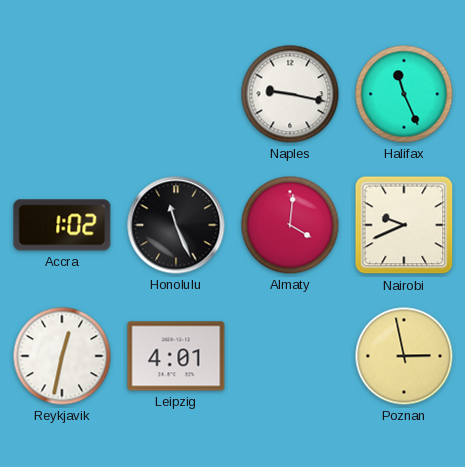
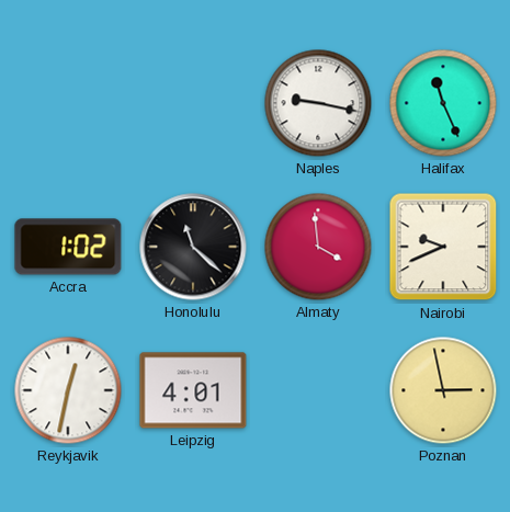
Honolulu: 11:26 -> 11:22
Almaty: 4:01 -> 3:59
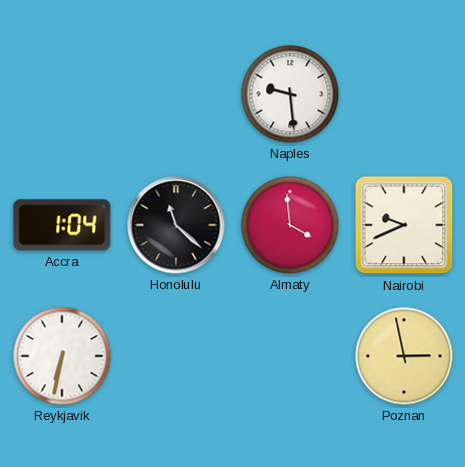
Naples: 9:17 -> 9:29
Halifax: 11:26 -> none
Accra: 1:02 -> 1:04
Reykjavik: 12:32 -> 6:32
Leipzig: 4:01 -> none
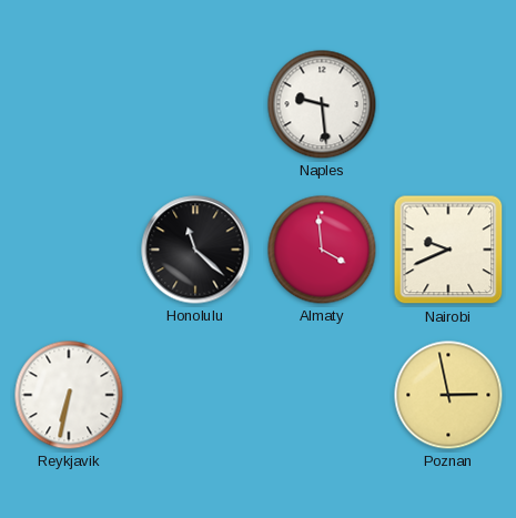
Accra: 1:04 -> none
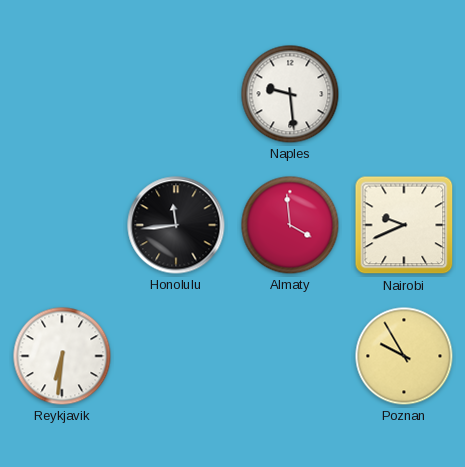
Honolulu: 11:22 -> 11:44
Reykjavik: 6:32 -> 6:31
Poznan: 2:58 -> 9:55
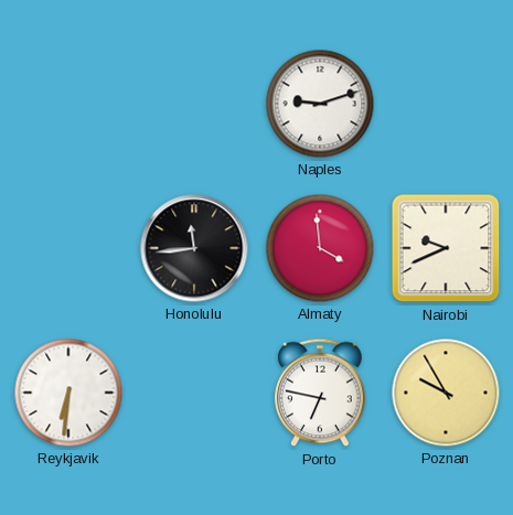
Naples: 9:29 -> 9:12
Porto: none -> 6:47
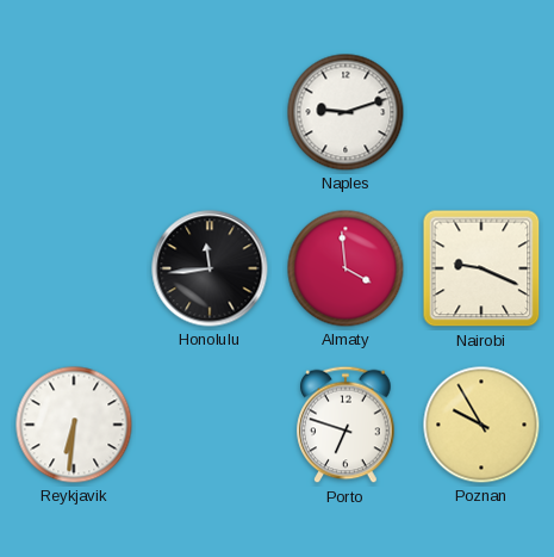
Nairobi: 9:41 -> 9:19
Porto: 6:47 -> 6:48
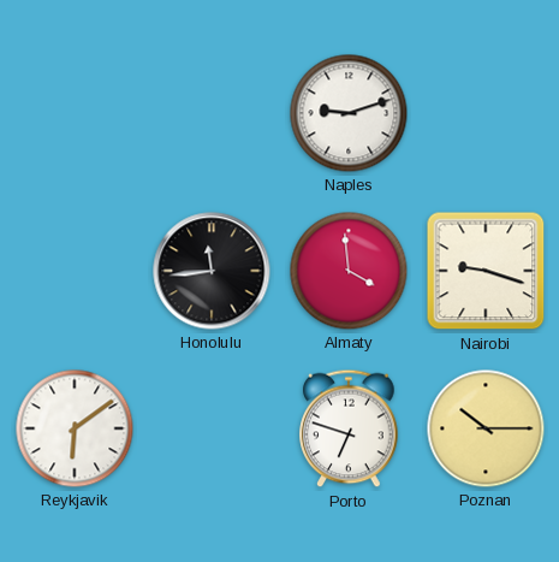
Nairobi: 9:19 -> 9:18
Reykjavik: 6:31 -> 6:09
Poznan: 9:55 -> 10:15
